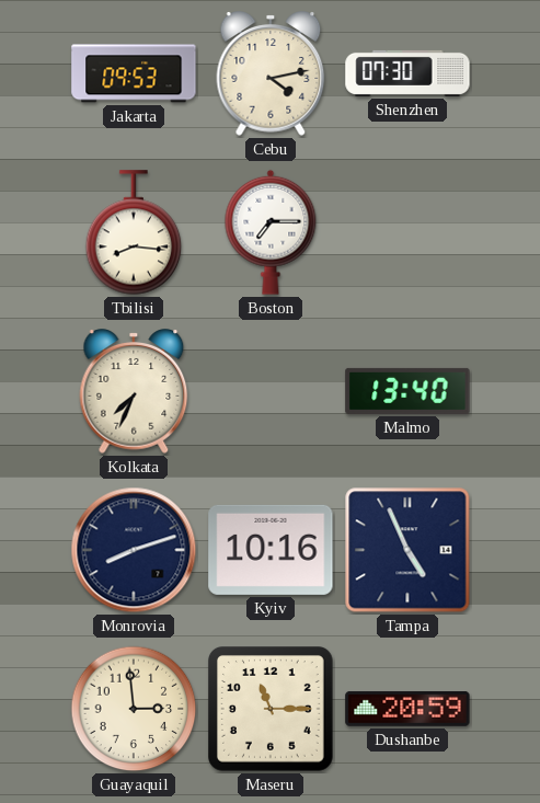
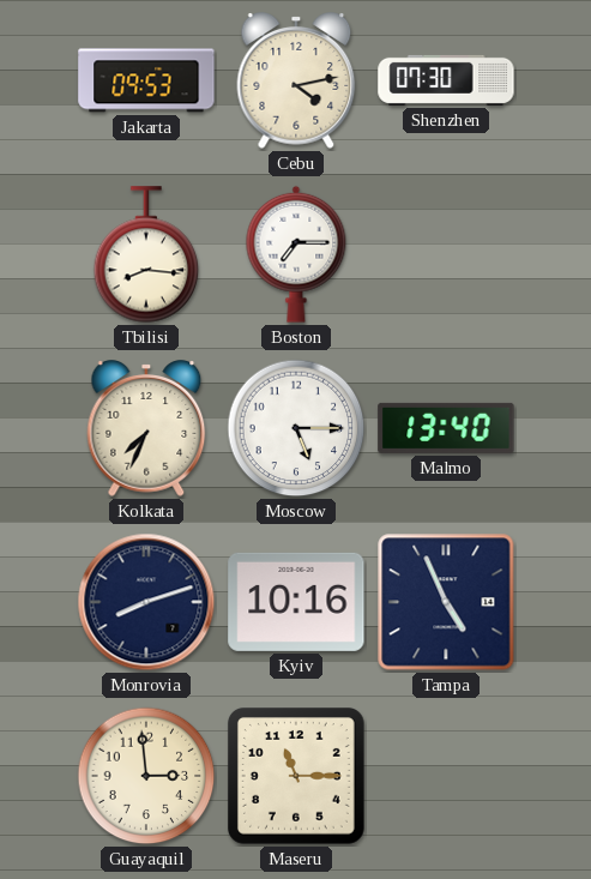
Moscow: none -> 5:15
Dushanbe: 20:59 -> none
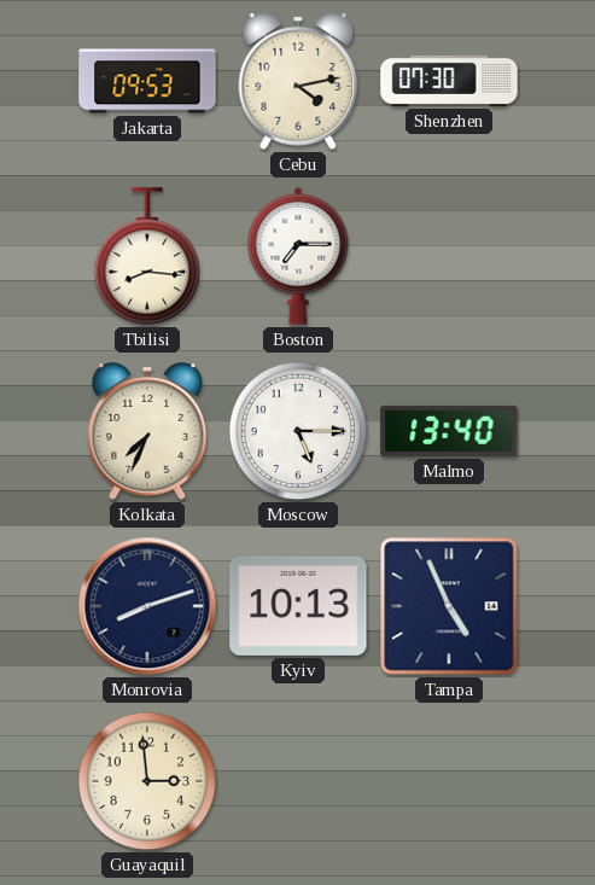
Kyiv: 10:16 -> 10:13
Maseru: 11:15 -> none
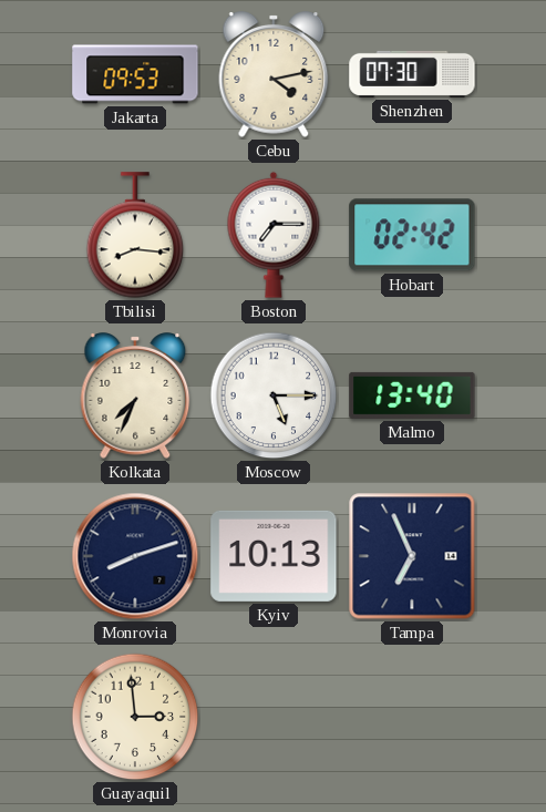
Hobart: none -> 02:42
Tampa: 4:56 -> 6:56
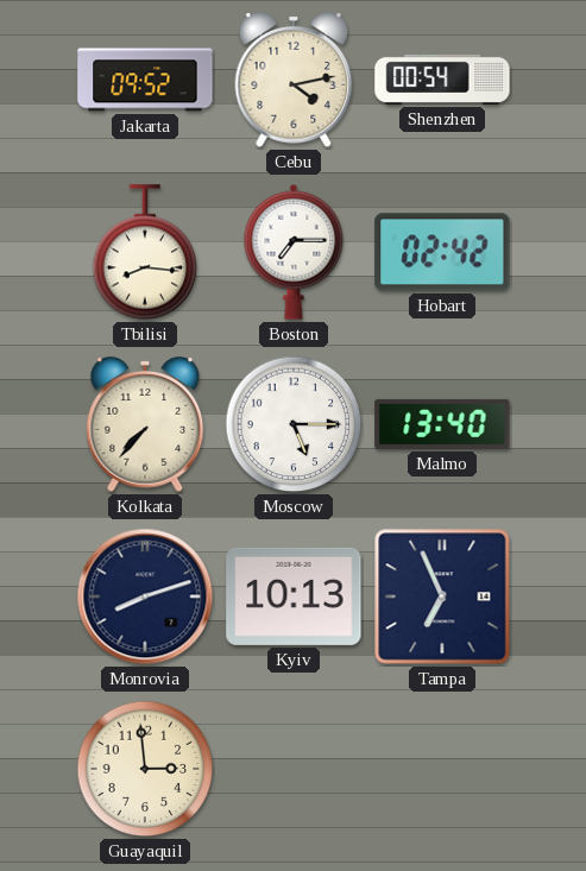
Jakarta: 09:53 -> 09:52
Shenzhen: 07:30 -> 00:54
Kolkata: 7:34 -> 7:37
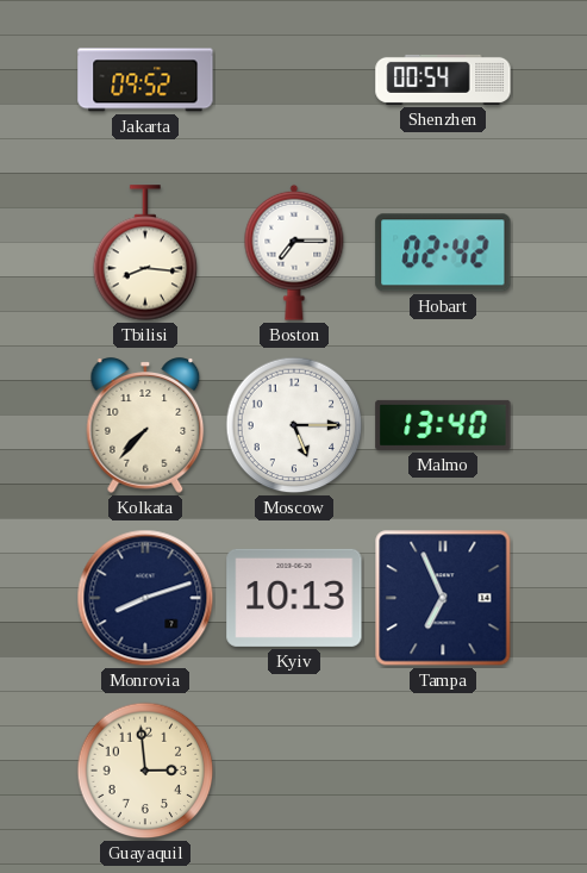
Cebu: 4:13 -> none
